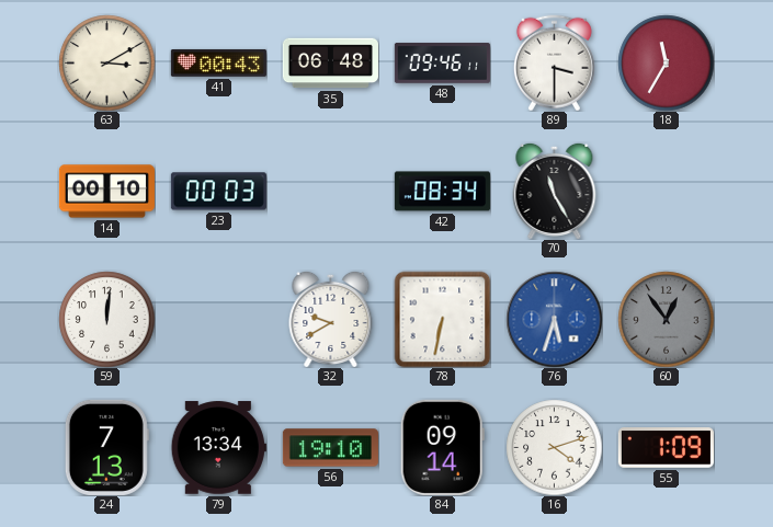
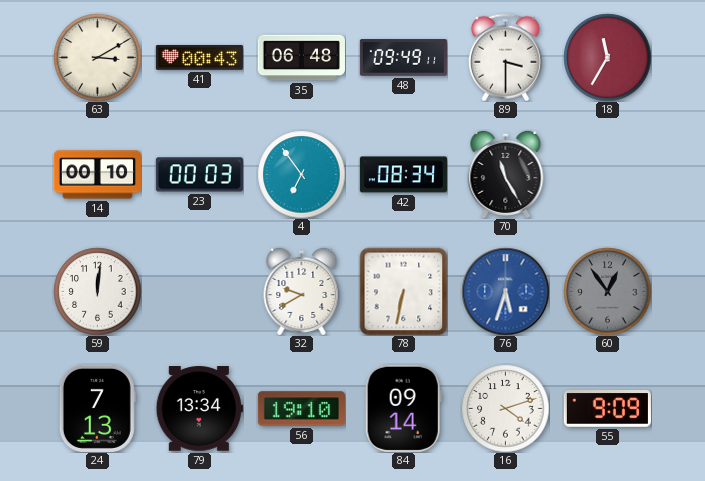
48: 09:46 -> 09:49
4: none -> 6:54
55: 1:09 -> 9:09
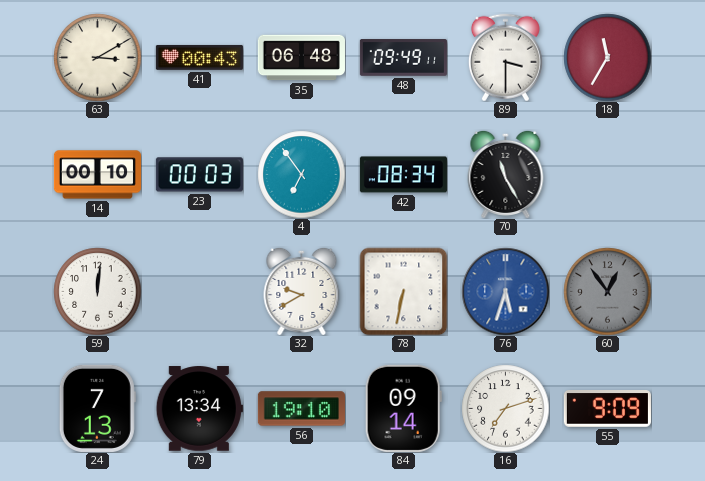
16: 4:12 -> 7:12
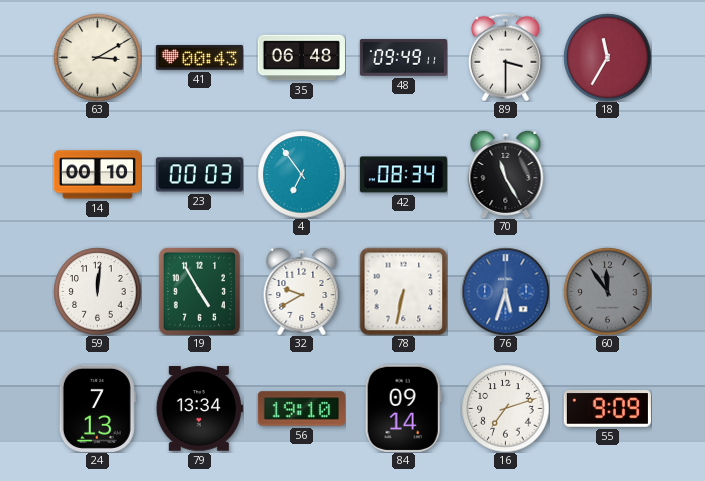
19: none -> 4:55
60: 12:54 -> 11:54
